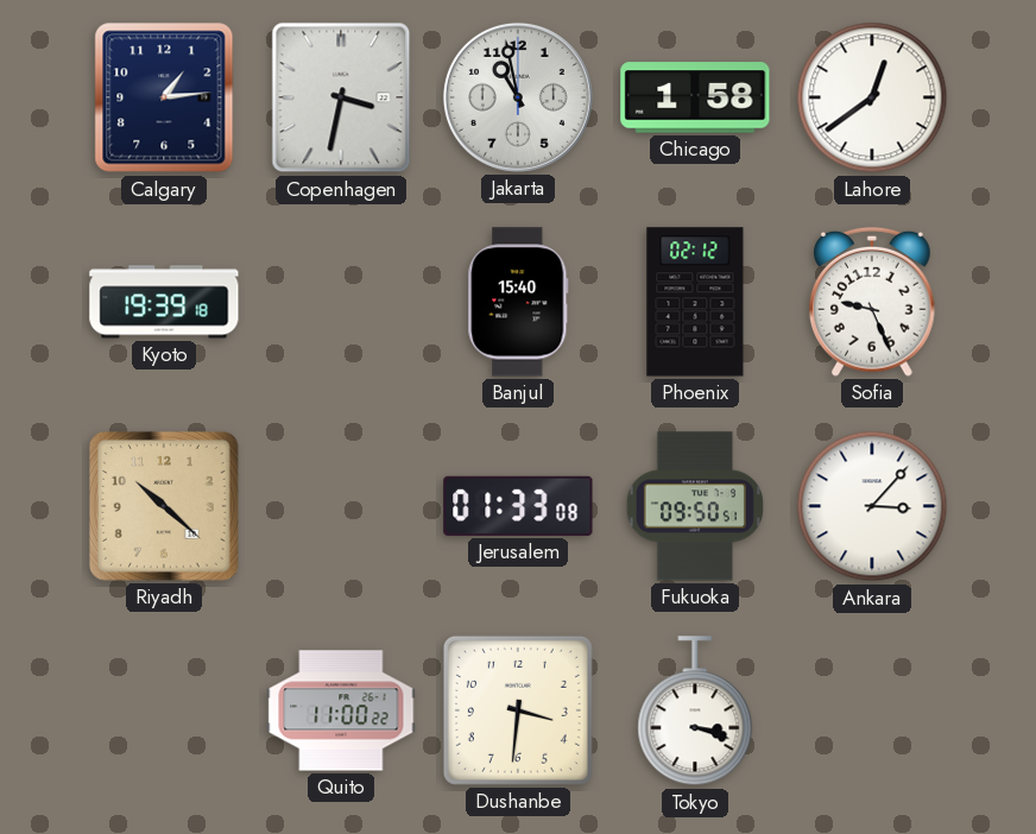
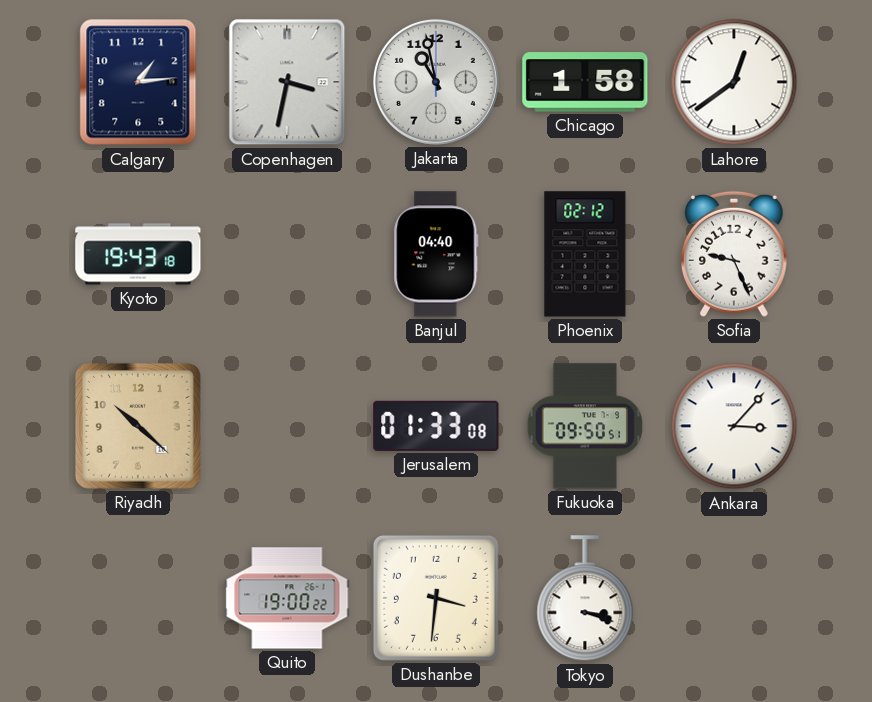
Kyoto: 19:39 -> 19:43
Banjul: 15:40 -> 04:40
Quito: 11:00 -> 19:00
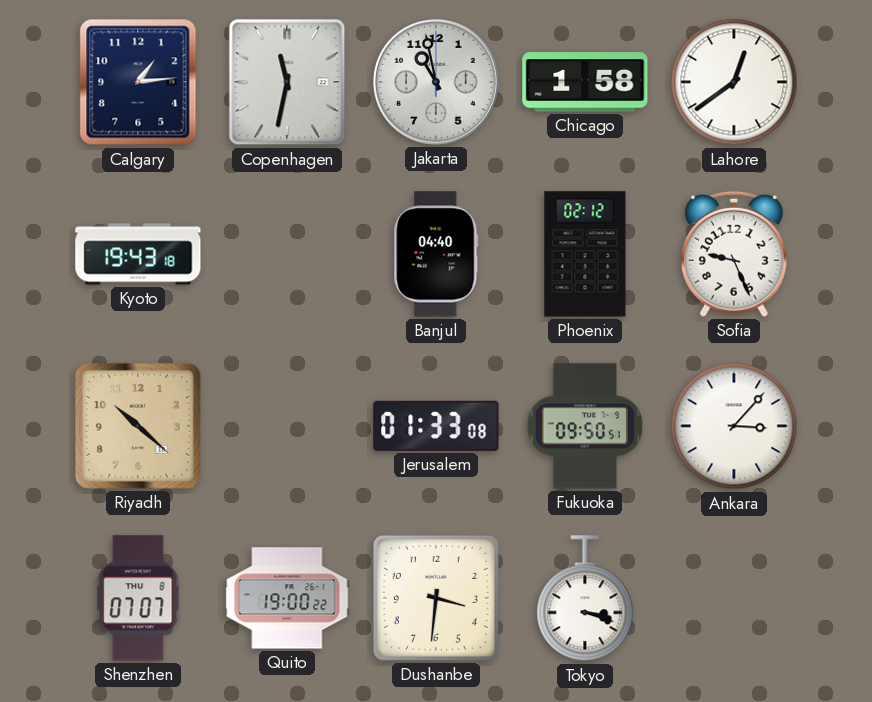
Copenhagen: 3:32 -> 11:32
Shenzhen: none -> 07:07
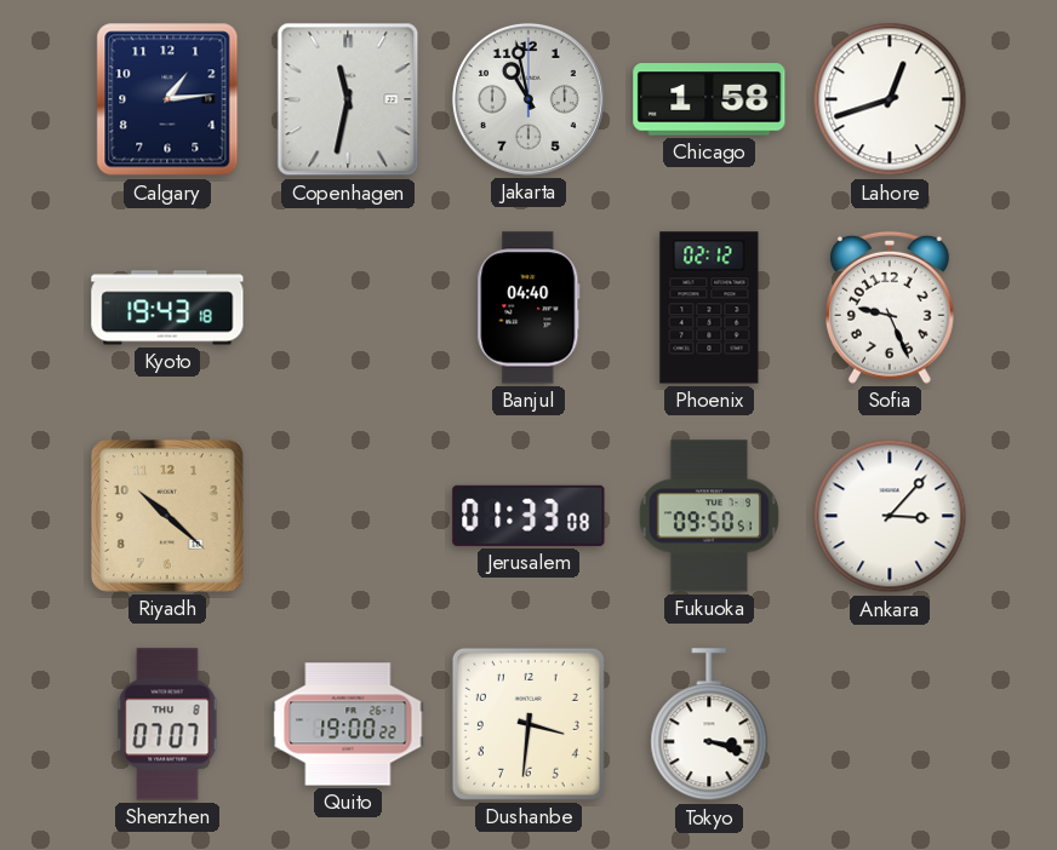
Lahore: 12:39 -> 12:42
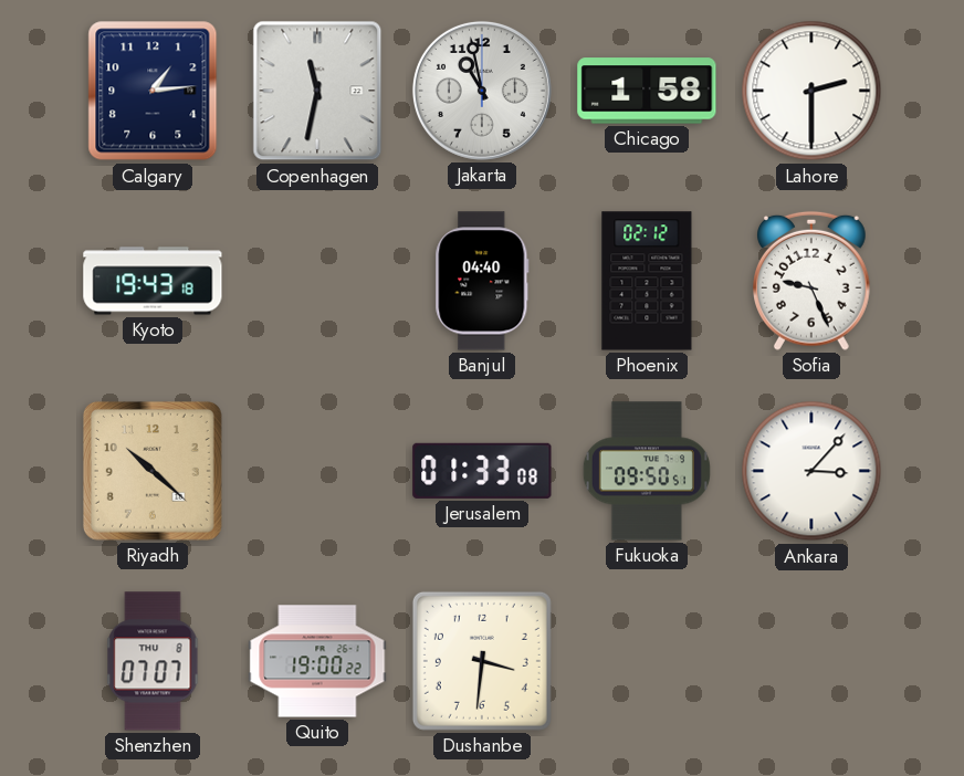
Lahore: 12:42 -> 2:30
Tokyo: 3:18 -> none
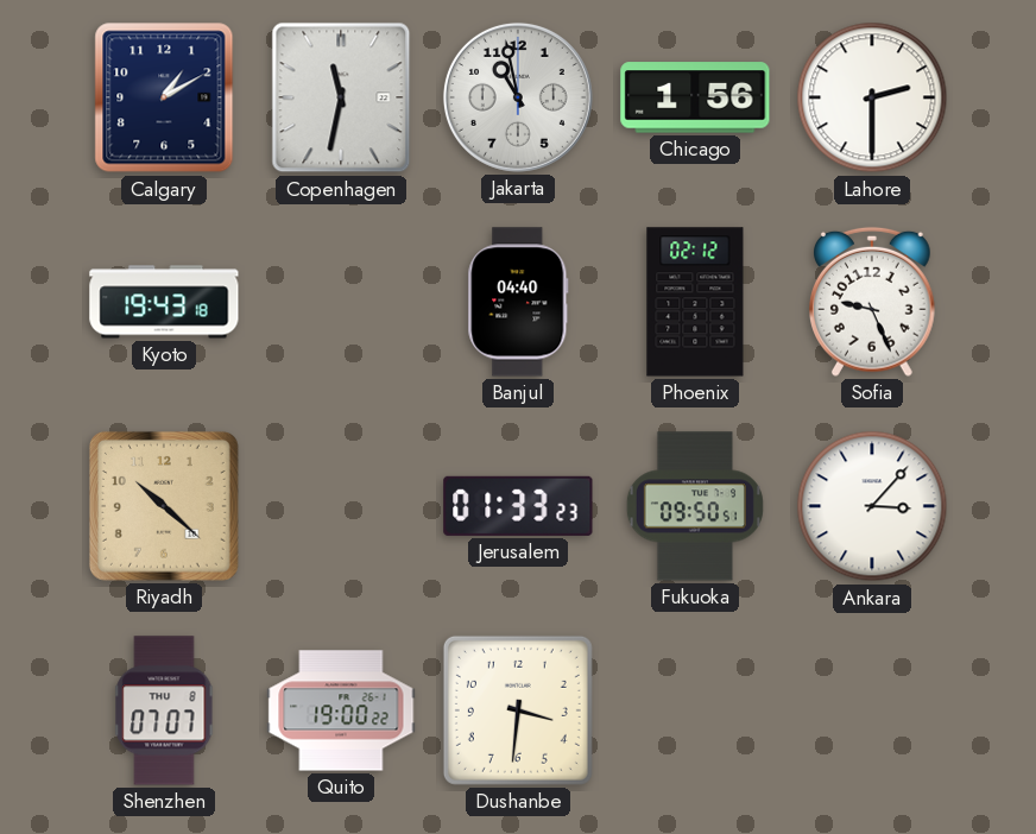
Calgary: 1:14 -> 1:10
Chicago: 1:58 -> 1:56
Jerusalem: 01:33:08 -> 01:33:23
